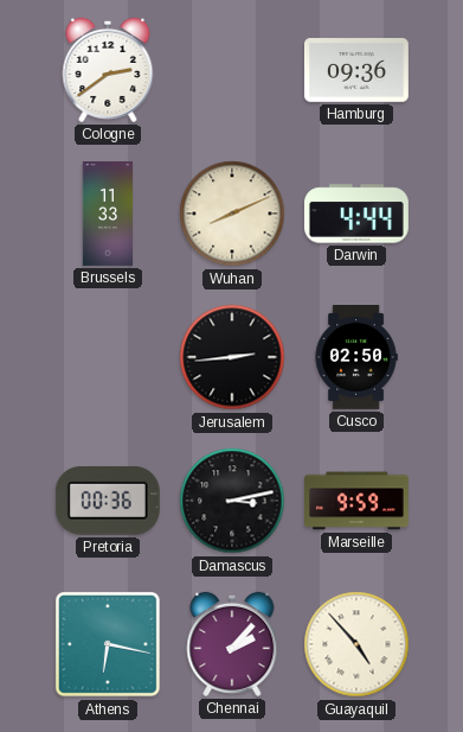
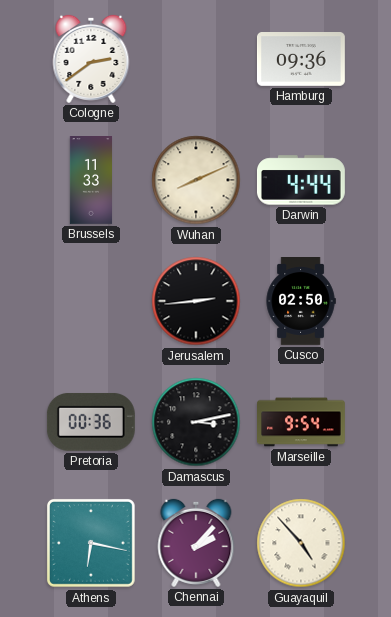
Marseille: 9:59 -> 9:54
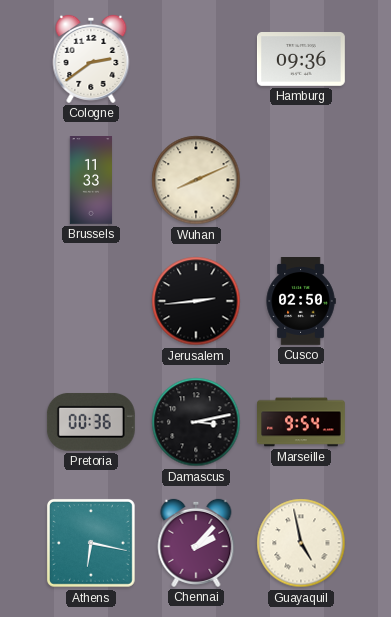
Darwin: 4:44 -> none
Guayaquil: 4:53 -> 4:58
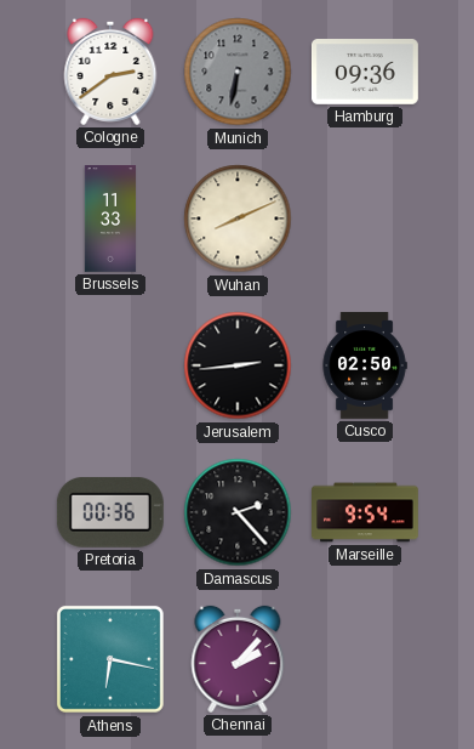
Munich: none -> 6:32
Damascus: 3:13 -> 2:23
Guayaquil: 4:58 -> none
